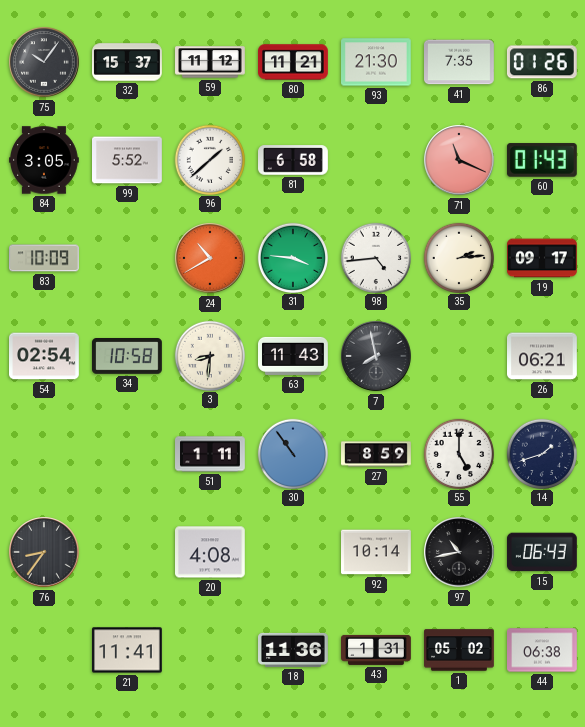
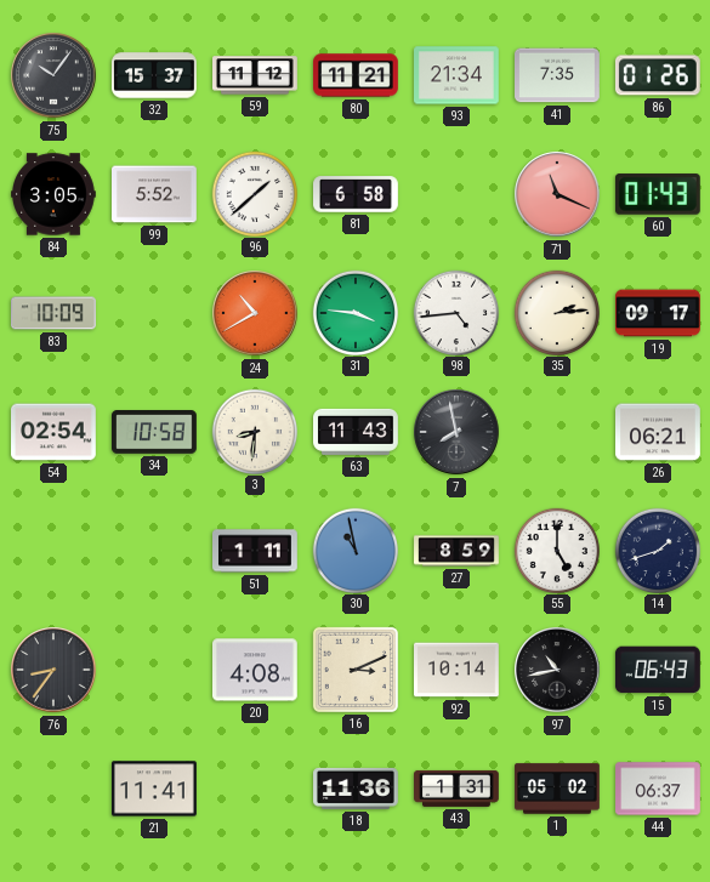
93: 21:30 -> 21:34
30: 10:54 -> 10:58
16: none -> 3:11
44: 06:38 -> 06:37
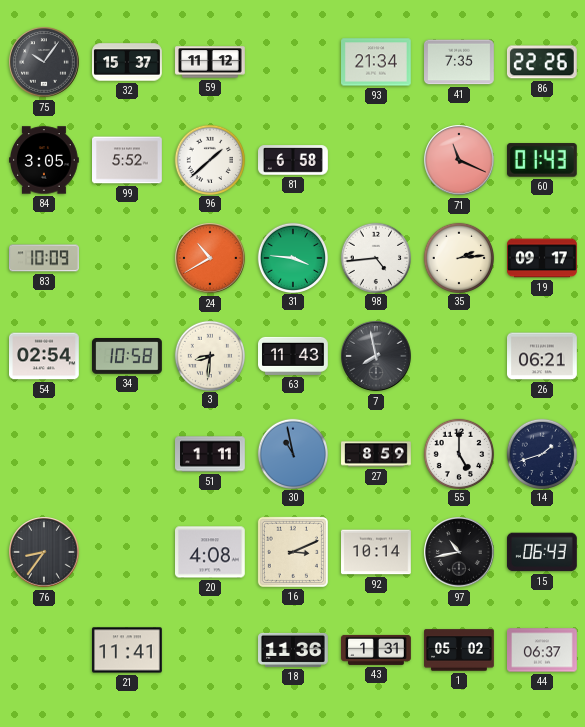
80: 11:21 -> none
86: 01:26 -> 22:26
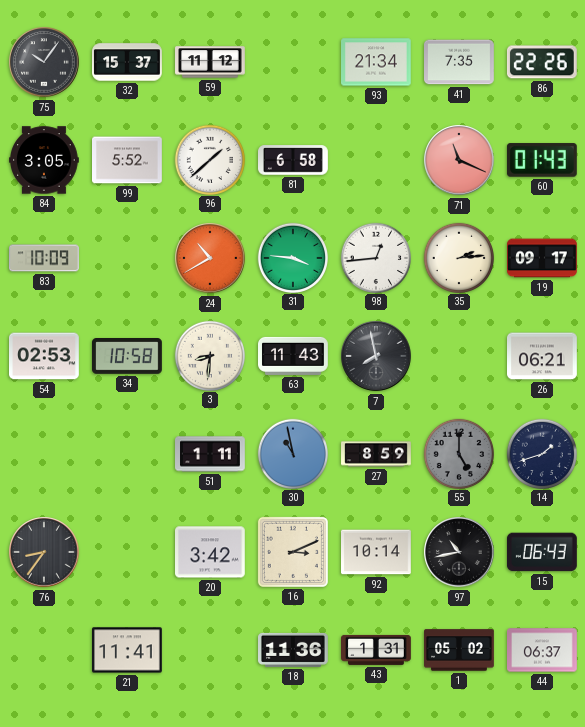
98: 4:44 -> 12:44
54: 02:54 -> 02:53
55 dial: white -> grey
20: 4:08 -> 3:42
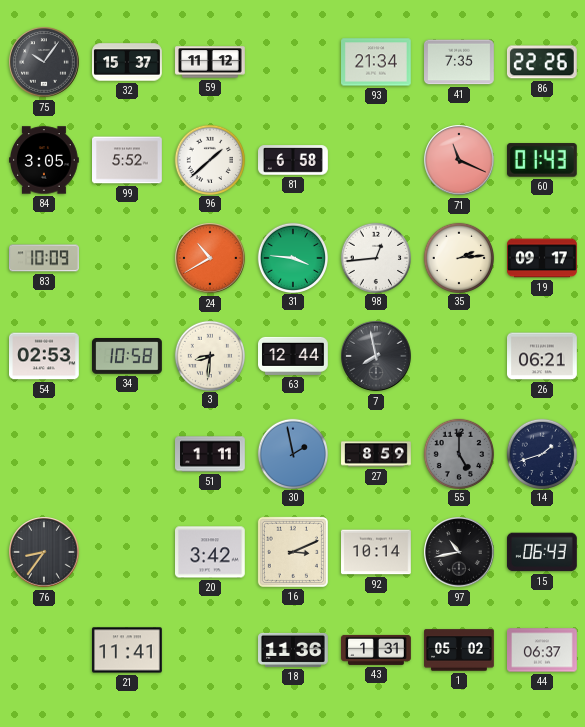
63: 11:43 -> 12:44
30: 10:58 -> 1:58
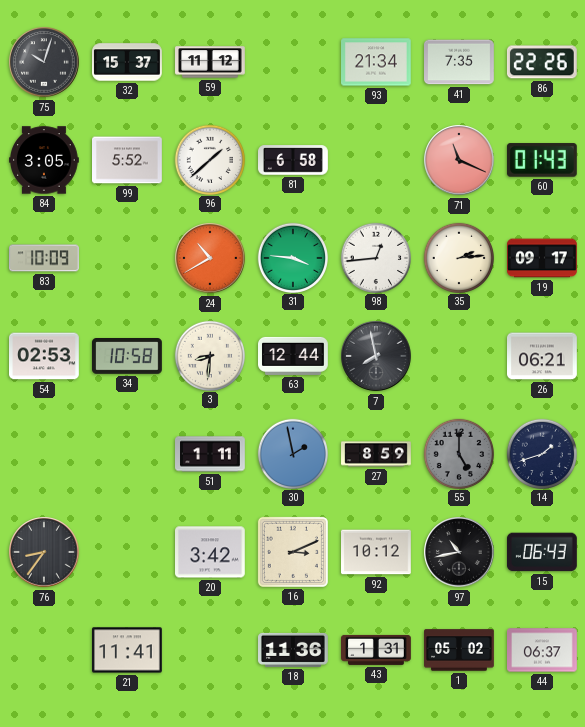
75: 10:06 -> 10:03
92: 10:14 -> 10:12
